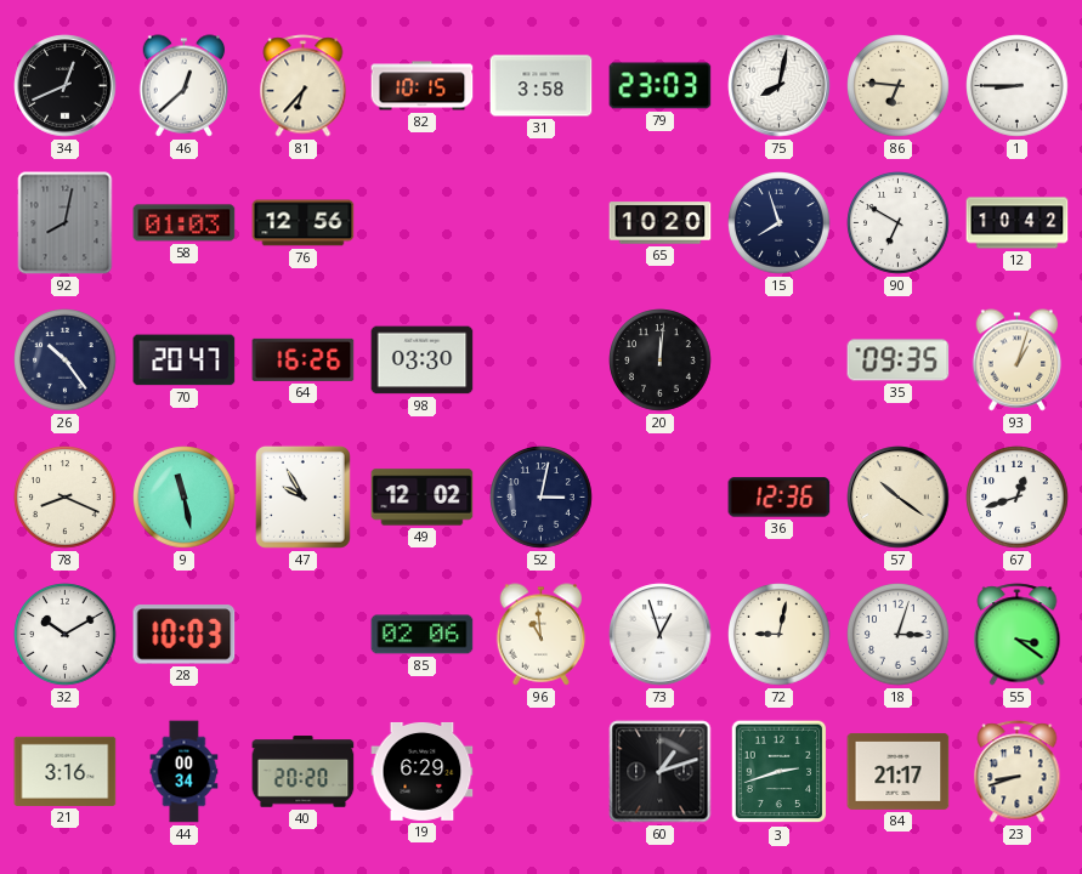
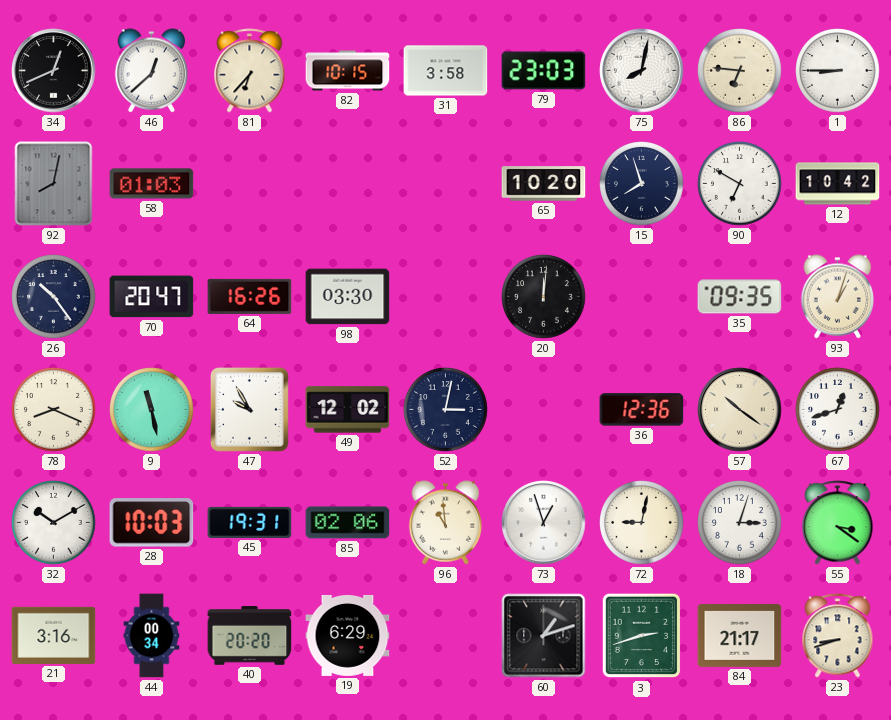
76: 12:56 -> none
45: none -> 19:31
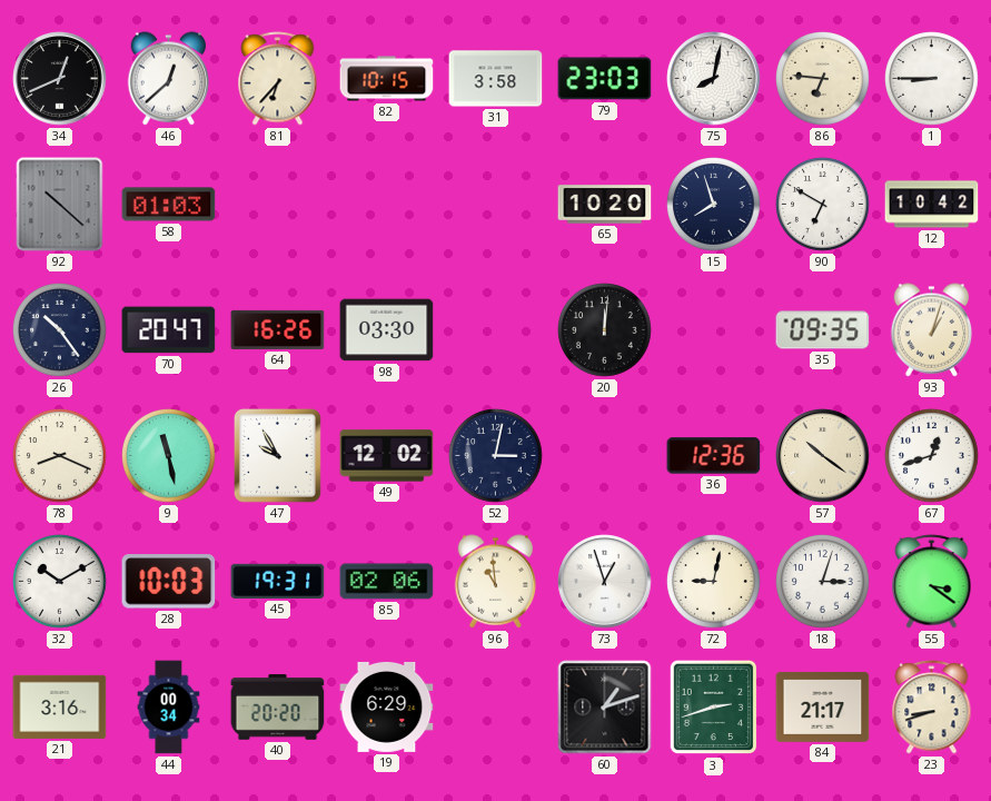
92: 8:02 -> 10:22
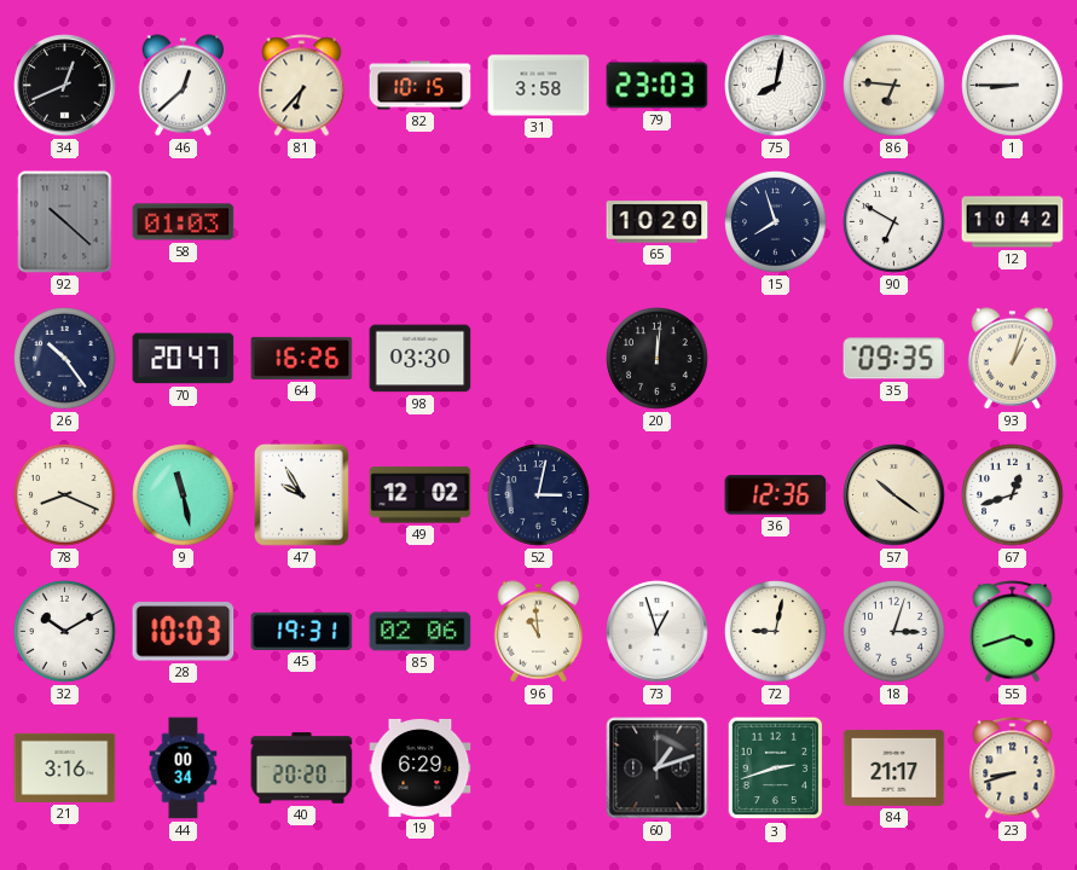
55: 3:21 -> 3:42
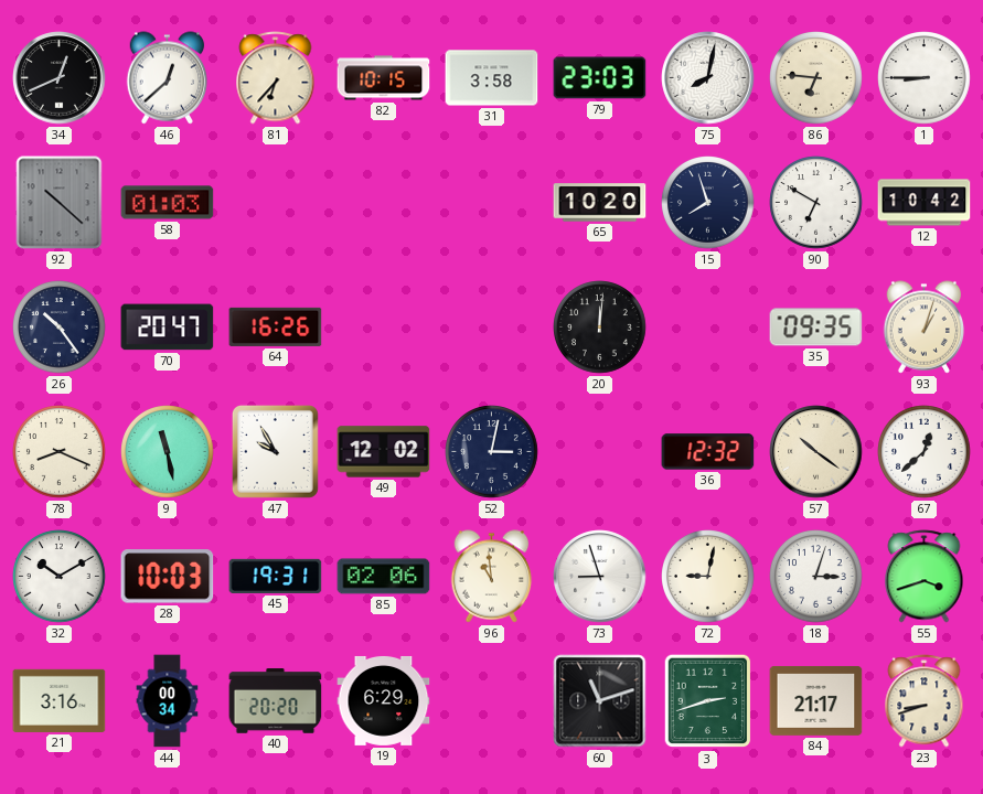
98: 03:30 -> none
36: 12:36 -> 12:32
67: 12:42 -> 12:38
73: 12:57 -> 8:57
60: 1:12 -> 11:12
